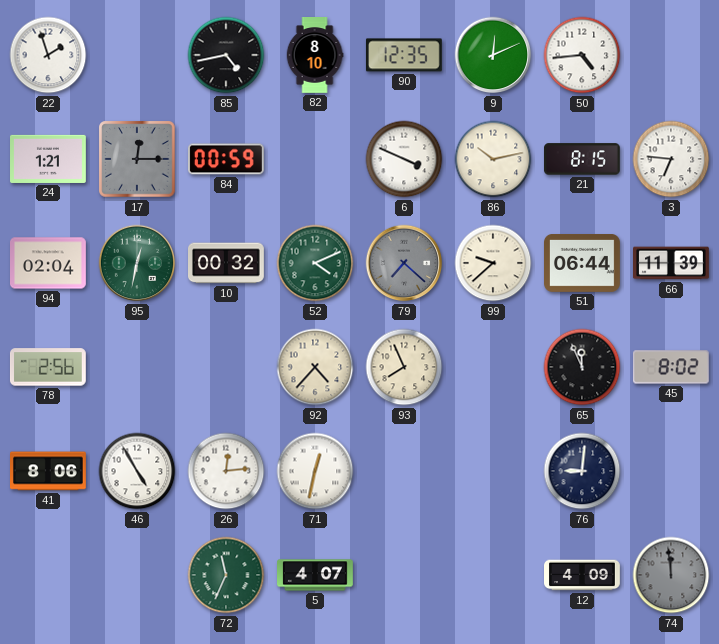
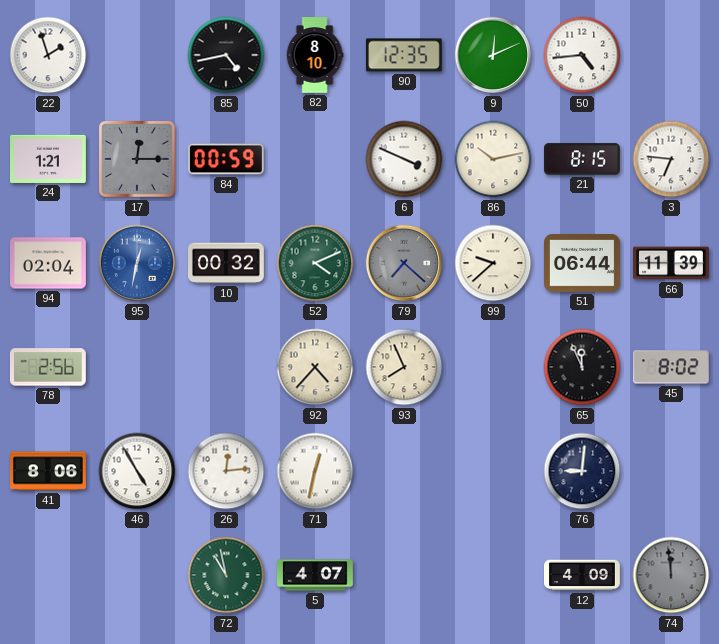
95 dial: green -> blue
72: 11:34 -> 10:58
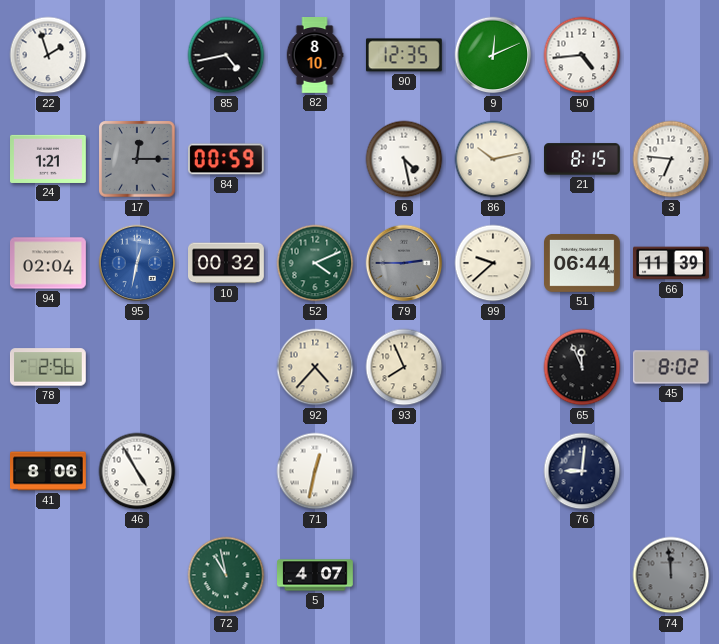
6: 3:49 -> 4:28
79: 7:22 -> 2:45
26: 12:14 -> none
12: 4:09 -> none
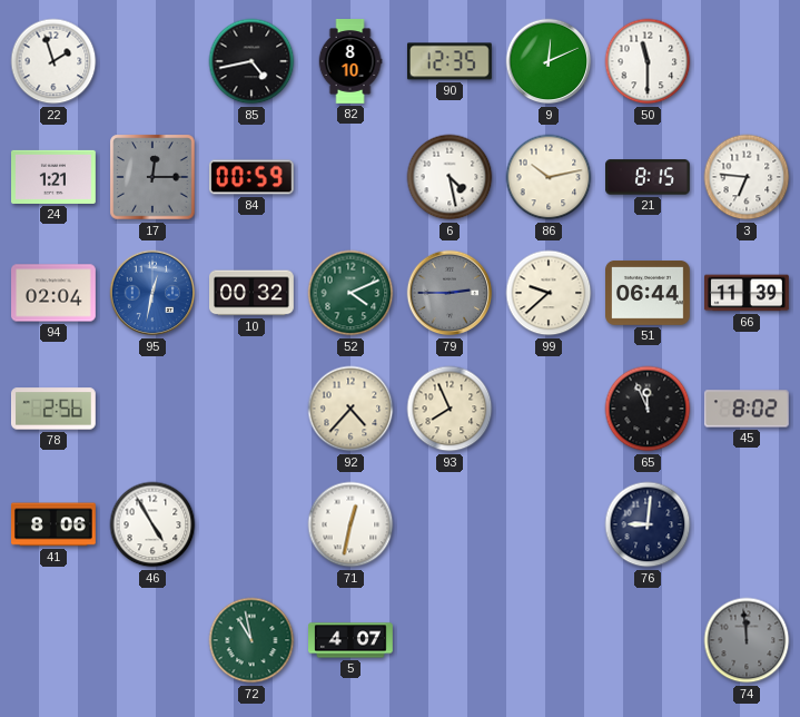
50: 4:44 -> 11:30
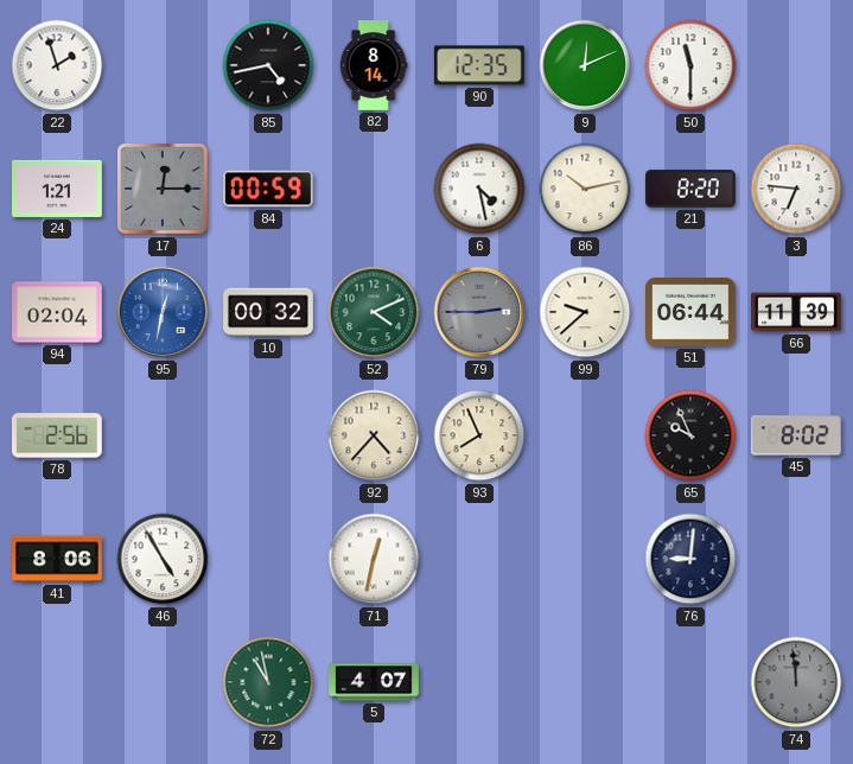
82: 8:10 -> 8:14
21: 8:15 -> 8:20
65: 11:56 -> 9:56
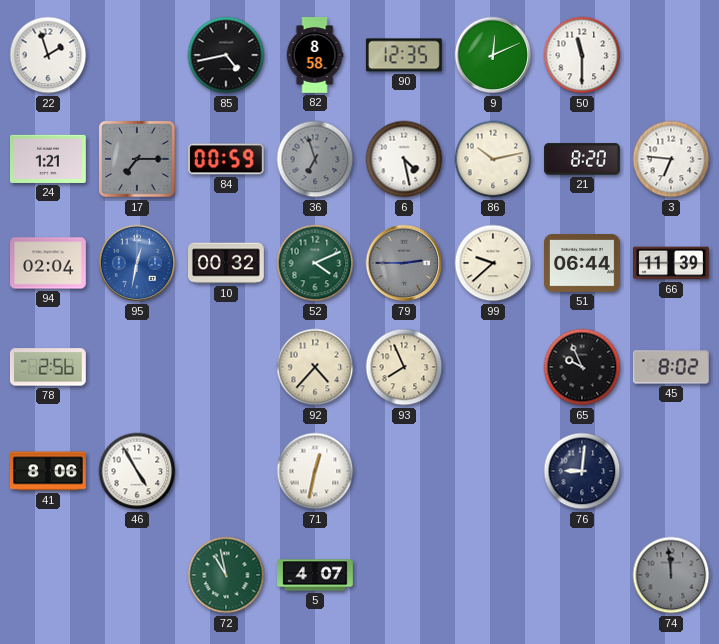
82: 8:14 -> 8:58
17: 12:15 -> 7:15
36: none -> 6:57
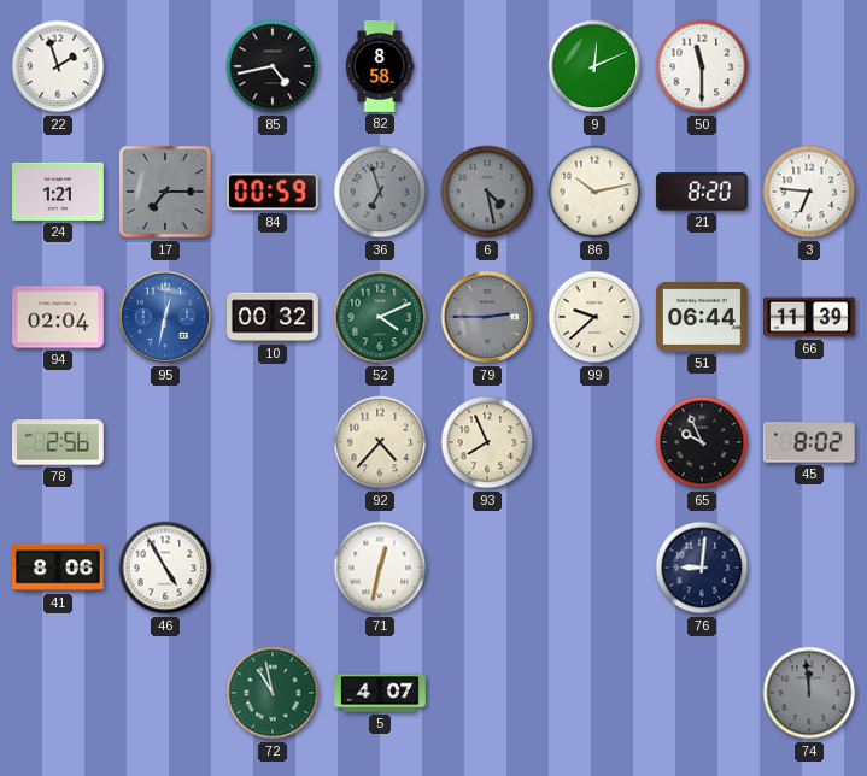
90: 12:35 -> none
6 dial: white -> grey
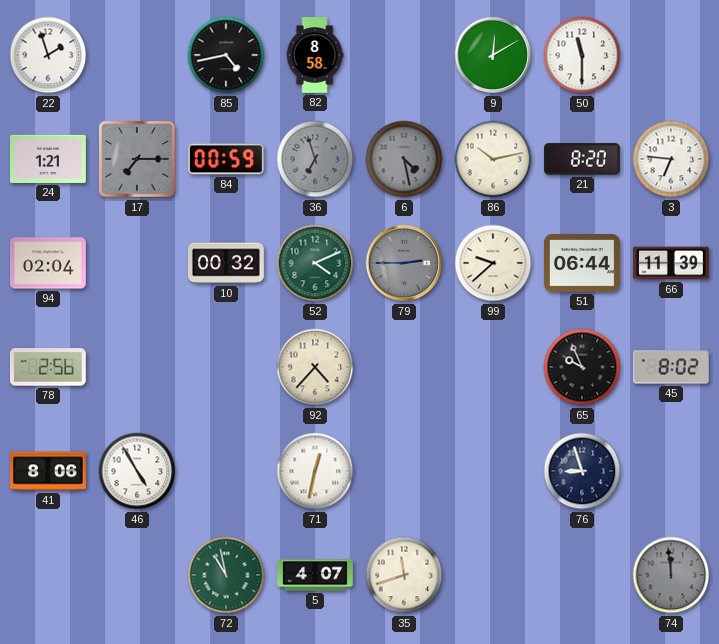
9: 12:11 -> 12:10
95: 12:32 -> none
93: 7:56 -> none
76: 9:01 -> 8:57
35: none -> 11:42
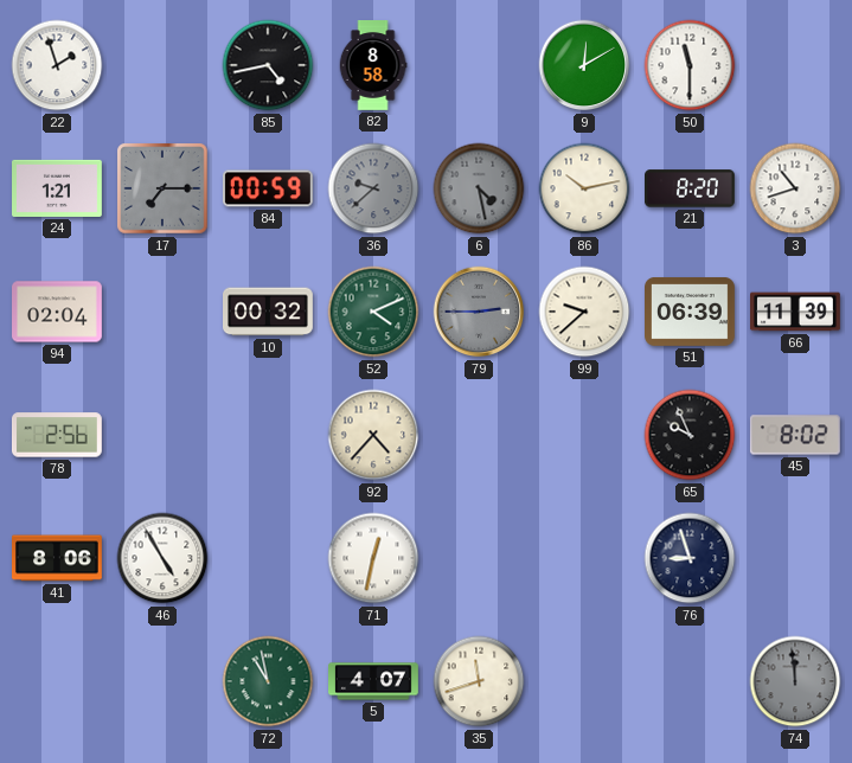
36: 6:57 -> 9:38
3: 6:46 -> 10:42
51: 06:44 -> 06:39
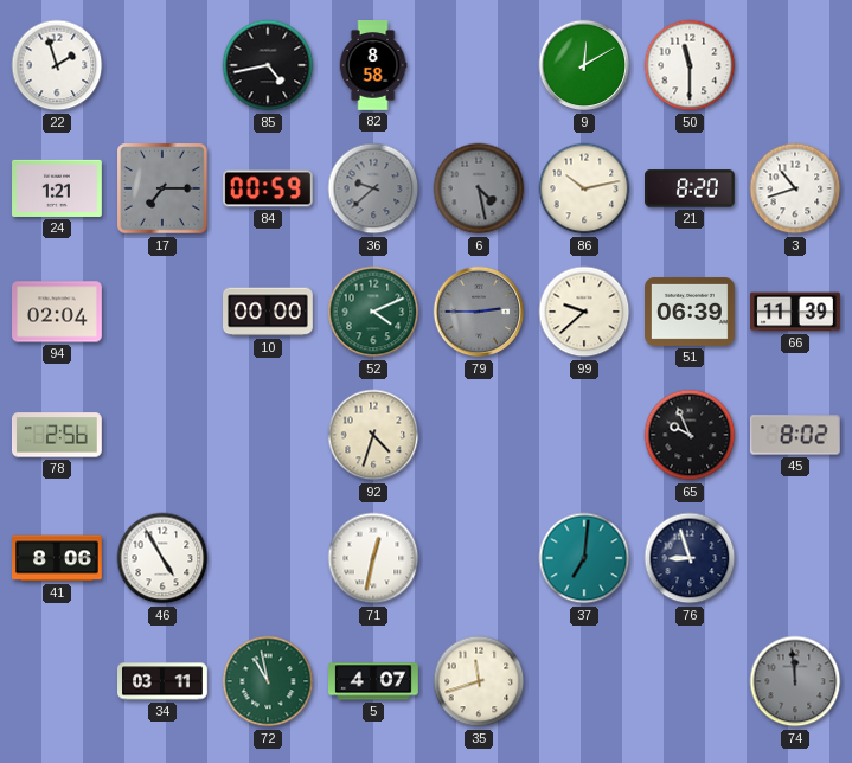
10: 00:32 -> 00:00
92: 4:37 -> 4:33
37: none -> 7:01
34: none -> 03:11
